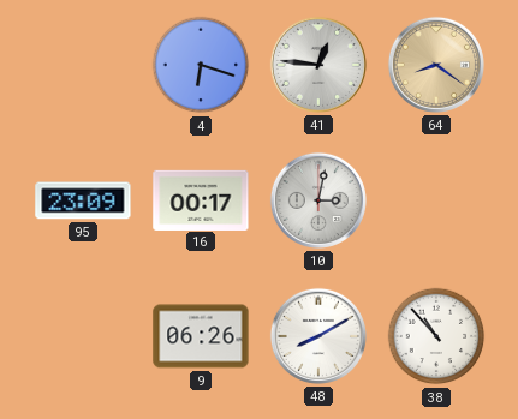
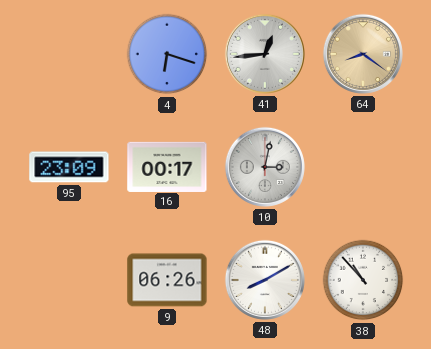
41: 12:46 -> 12:44
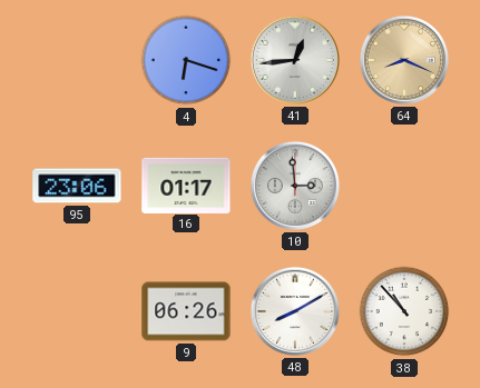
64: 8:21 -> 8:19
95: 23:09 -> 23:06
16: 00:17 -> 01:17
10: 3:02 -> 2:59
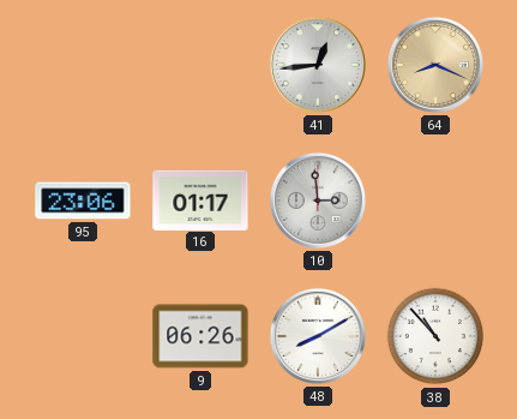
4: 6:18 -> none
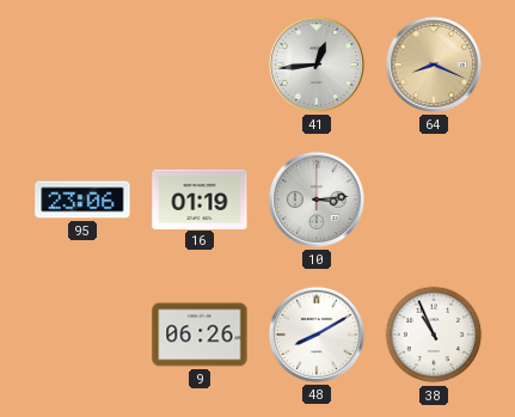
16: 01:17 -> 01:19
10: 2:59 -> 3:14
38: 10:53 -> 10:56
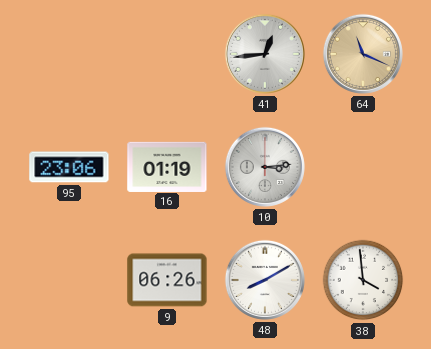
64: 8:19 -> 11:19
38: 10:56 -> 3:59
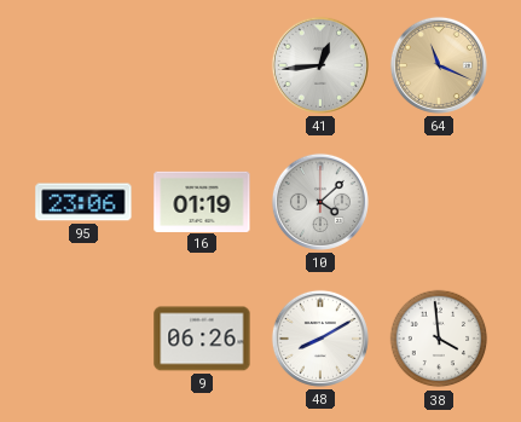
10: 3:14 -> 4:08
